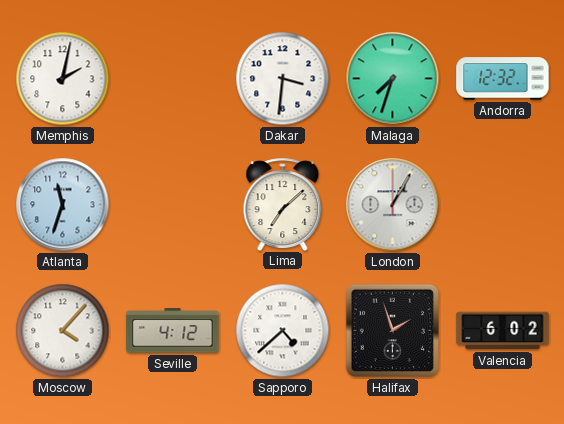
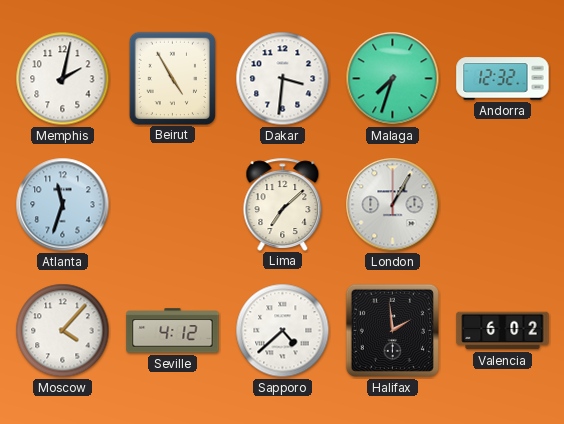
Beirut: none -> 4:55
Halifax: 1:57 -> 1:59
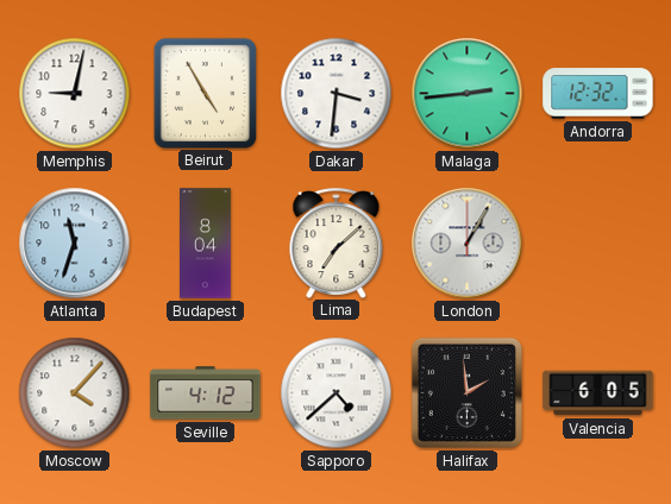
Memphis: 2:02 -> 9:02
Malaga: 7:33 -> 2:44
Budapest: none -> 8:04
Valencia: 6:02 -> 6:05
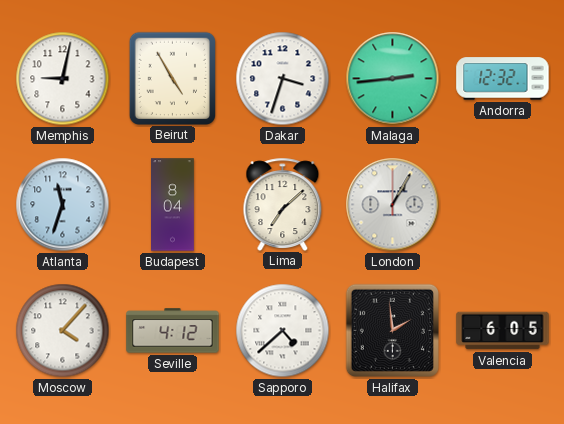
Dakar: 3:31 -> 3:33
